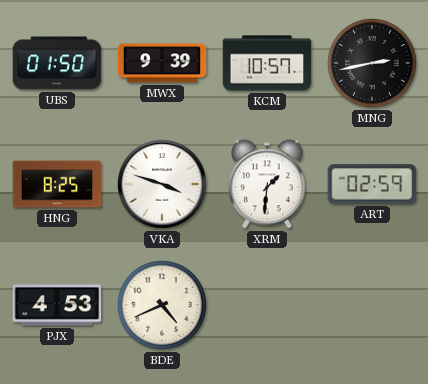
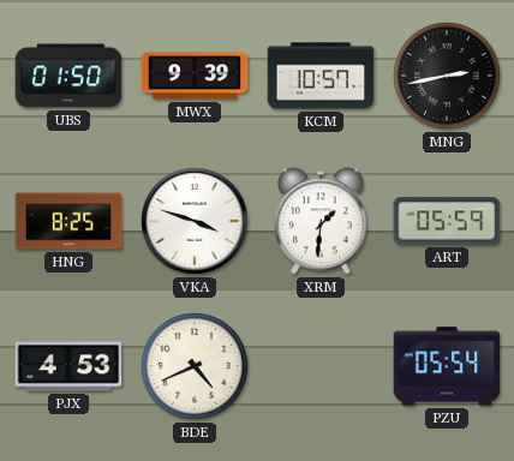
ART: 02:59 -> 05:59
PZU: none -> 05:54
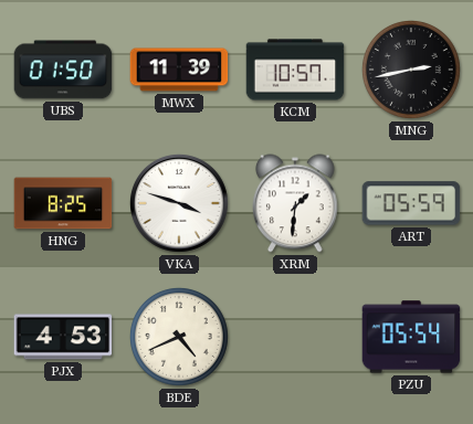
MWX: 9:39 -> 11:39
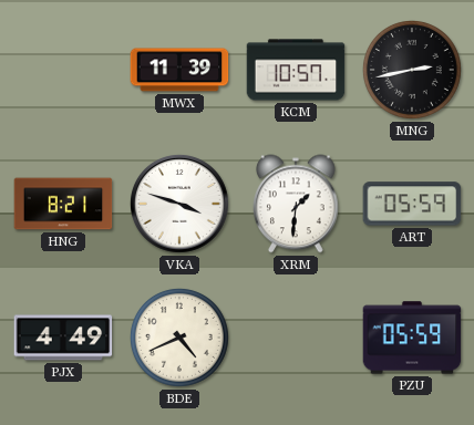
UBS: 01:50 -> none
HNG: 8:25 -> 8:21
PJX: 4:53 -> 4:49
PZU: 05:54 -> 05:59
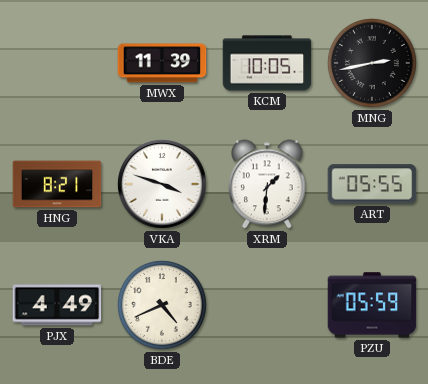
KCM: 10:57 -> 10:05
ART: 05:59 -> 05:55
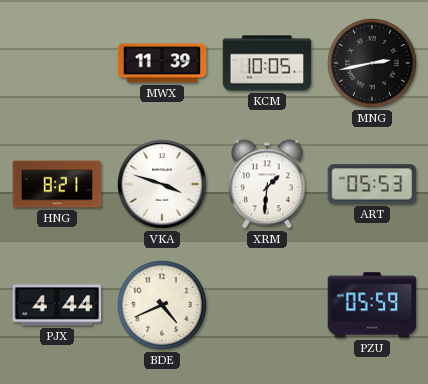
ART: 05:55 -> 05:53
PJX: 4:49 -> 4:44
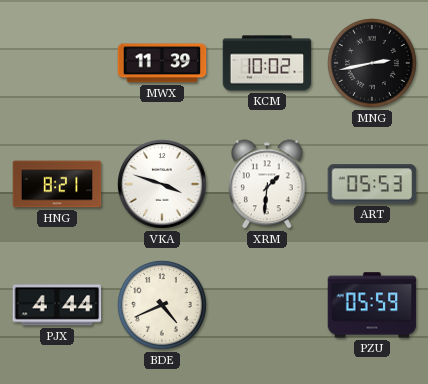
KCM: 10:05 -> 10:02
